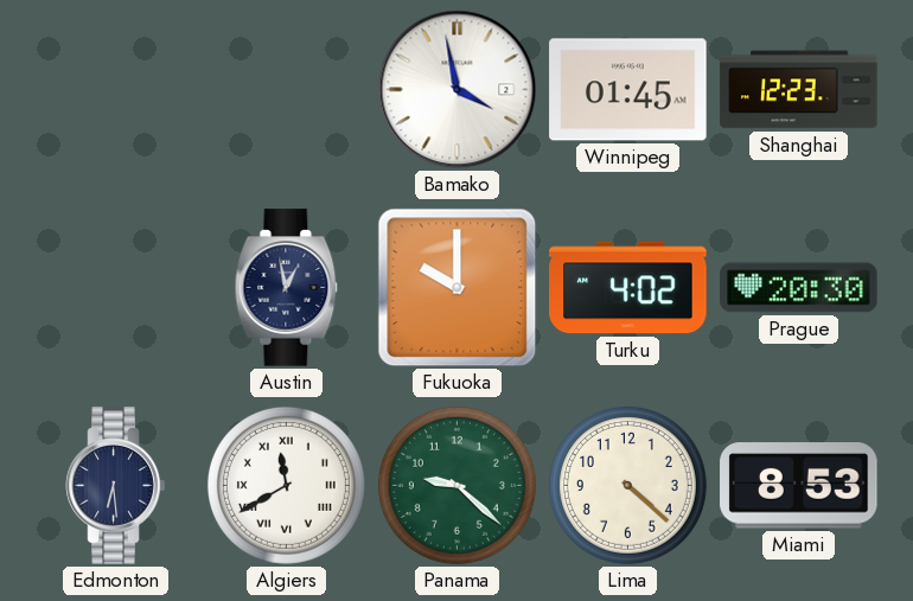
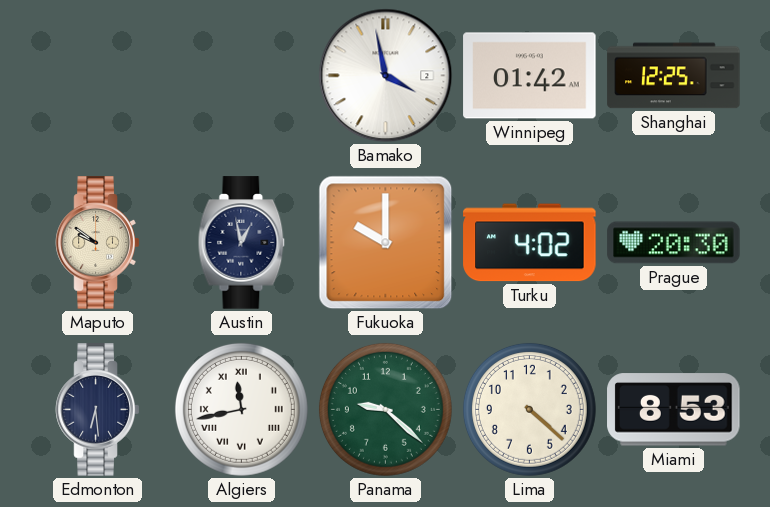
Winnipeg: 01:45 -> 01:42
Shanghai: 12:23 -> 12:25
Maputo: none -> 9:51
Algiers: 11:40 -> 11:43
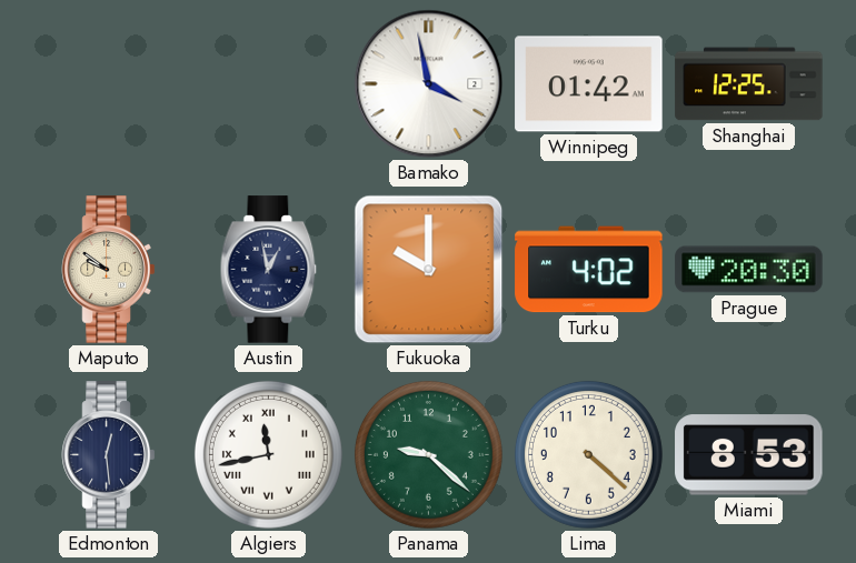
Edmonton: 6:29 -> 12:29
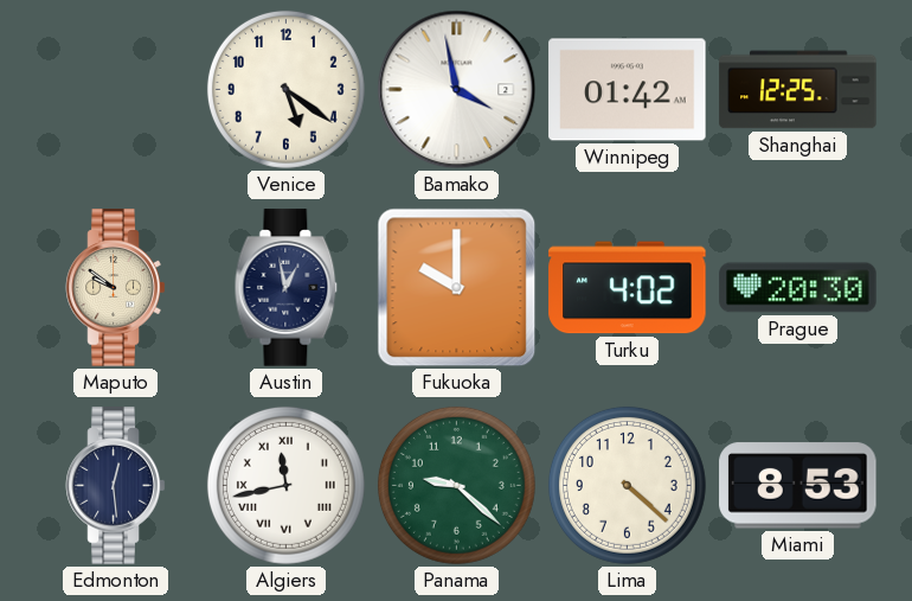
Venice: none -> 5:21
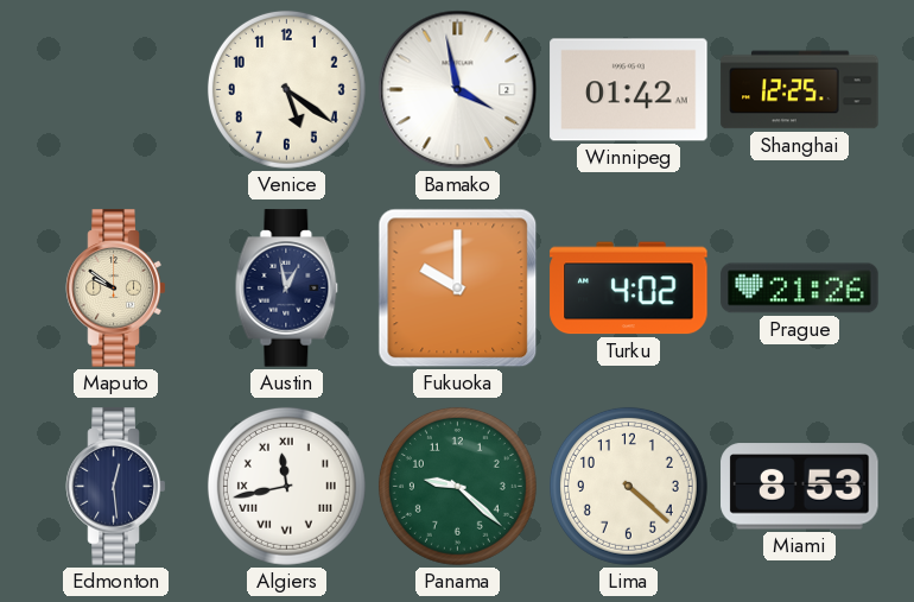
Prague: 20:30 -> 21:26
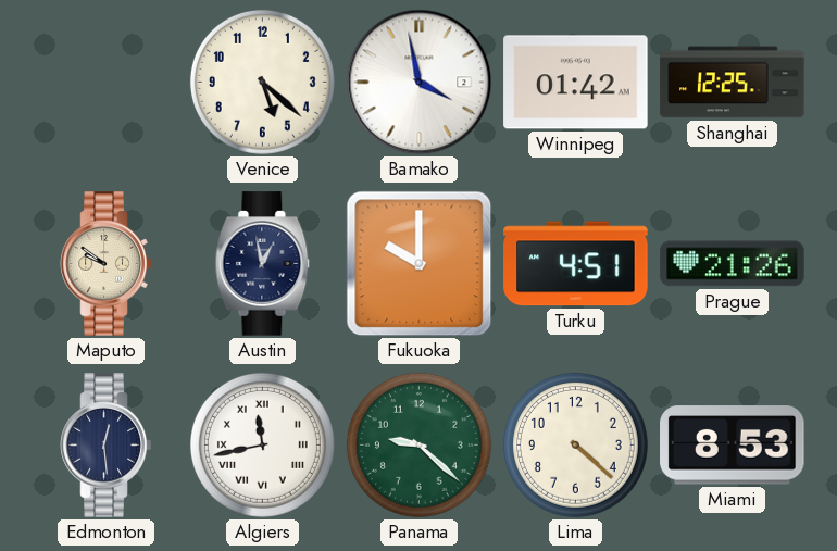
Venice: 5:21 -> 5:22
Turku: 4:02 -> 4:51
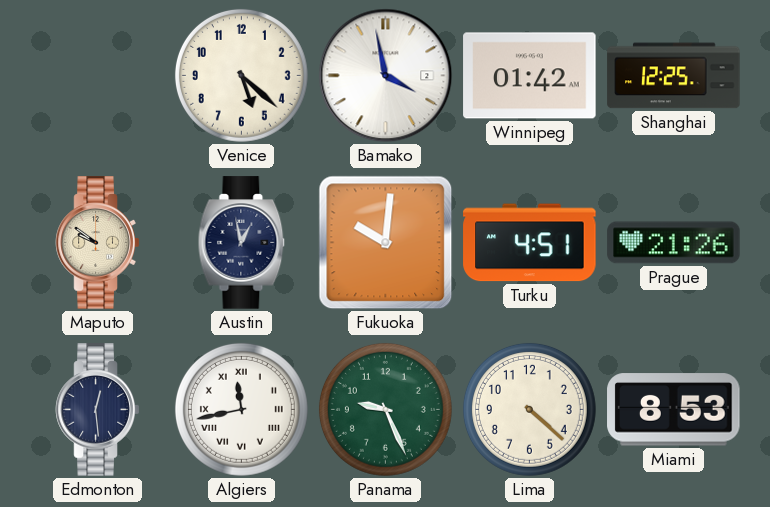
Fukuoka: 10:00 -> 10:01
Panama: 9:22 -> 9:26
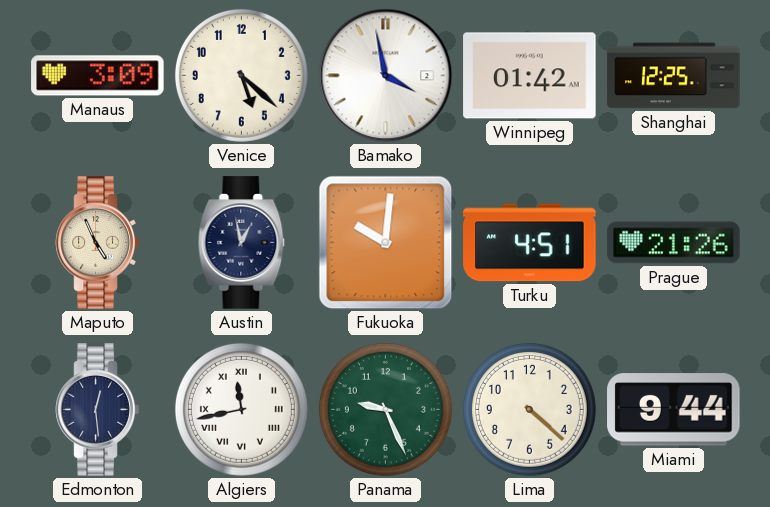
Manaus: none -> 3:09
Maputo: 9:51 -> 4:56
Miami: 8:53 -> 9:44
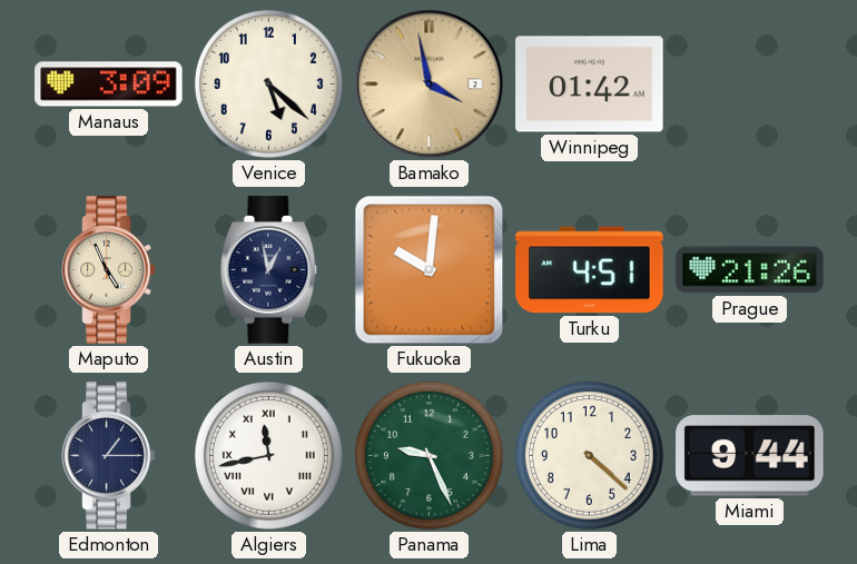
Bamako dial: white -> champagne
Shanghai: 12:25 -> none
Edmonton: 12:29 -> 1:15
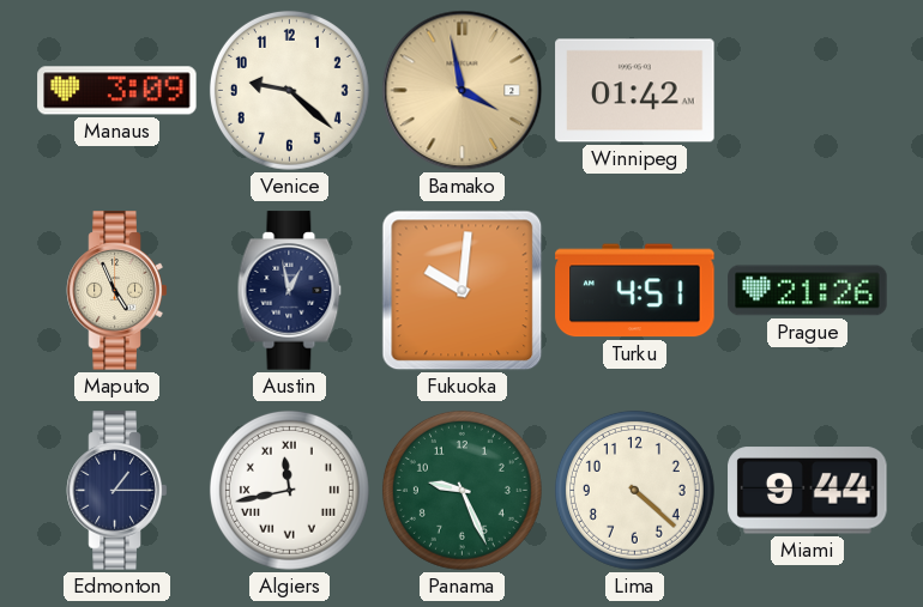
Venice: 5:22 -> 9:22
